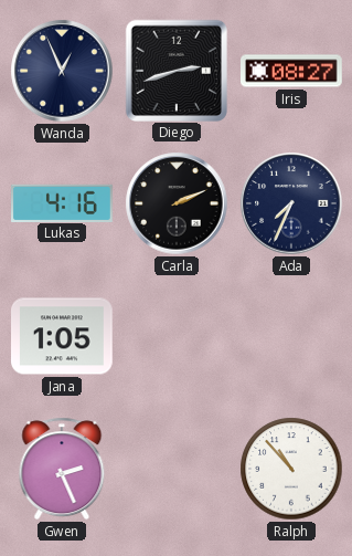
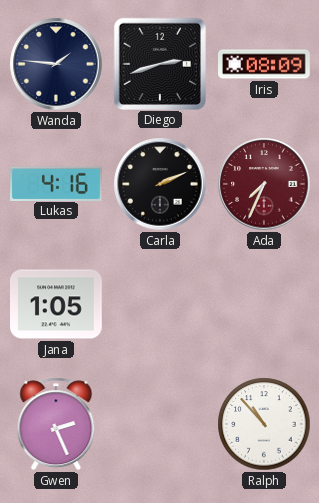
Wanda: 12:56 -> 1:46
Iris: 08:27 -> 08:09
Ada dial: navy -> burgundy
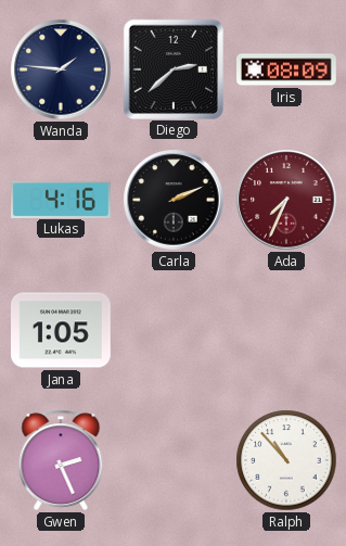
Diego: 2:42 -> 2:38
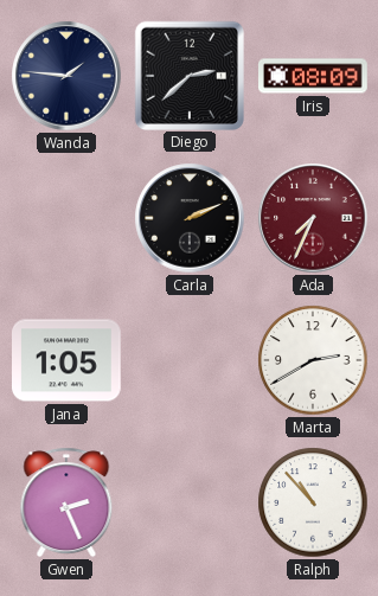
Lukas: 4:16 -> none
Marta: none -> 2:40
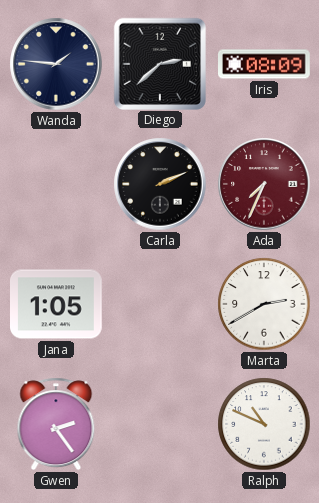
Gwen: 2:26 -> 2:24
Ralph: 10:53 -> 10:49
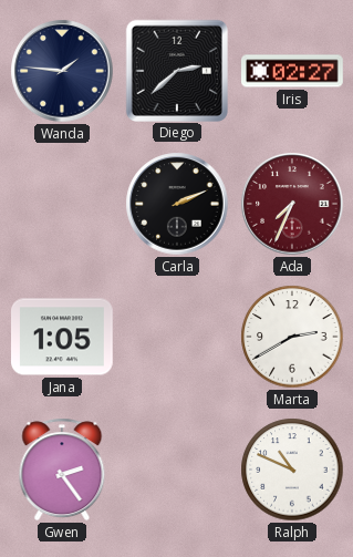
Iris: 08:09 -> 02:27
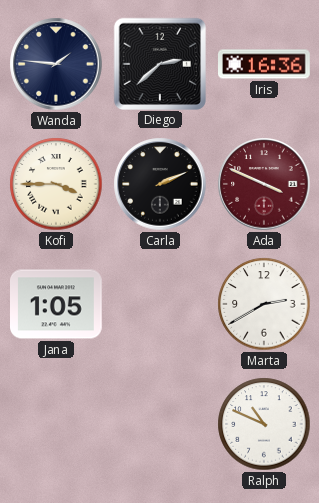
Iris: 02:27 -> 16:36
Kofi: none -> 3:45
Ada: 7:34 -> 3:49
Gwen: 2:24 -> none
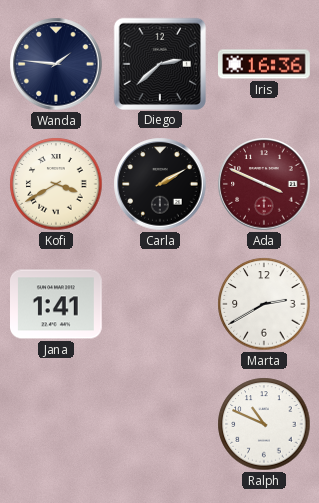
Kofi: 3:45 -> 3:40
Carla: 2:11 -> 2:10
Jana: 1:05 -> 1:41
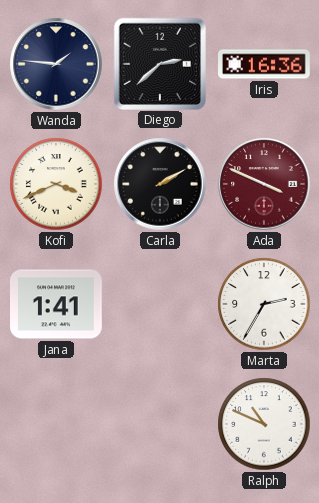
Kofi: 3:40 -> 3:41
Marta: 2:40 -> 2:35
